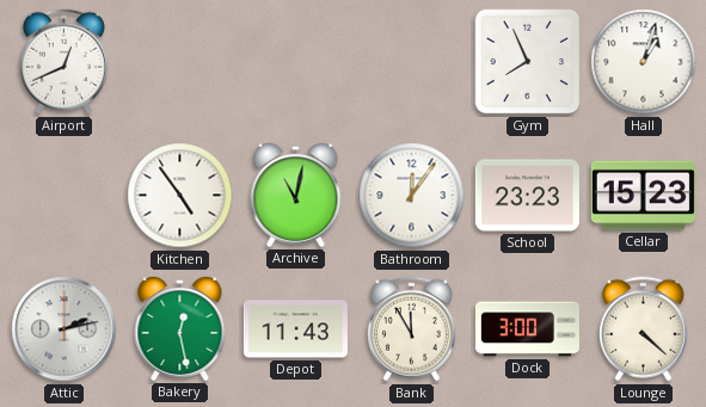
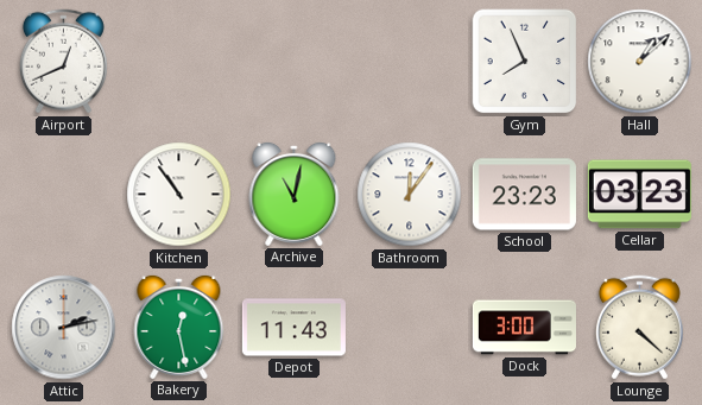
Hall: 1:03 -> 1:08
Kitchen: 4:54 -> 10:54
Cellar: 15:23 -> 03:23
Bank: 11:55 -> none
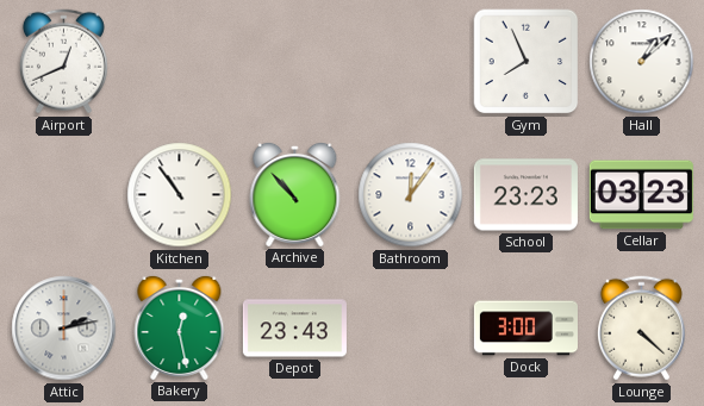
Archive: 11:02 -> 10:53
Depot: 11:43 -> 23:43
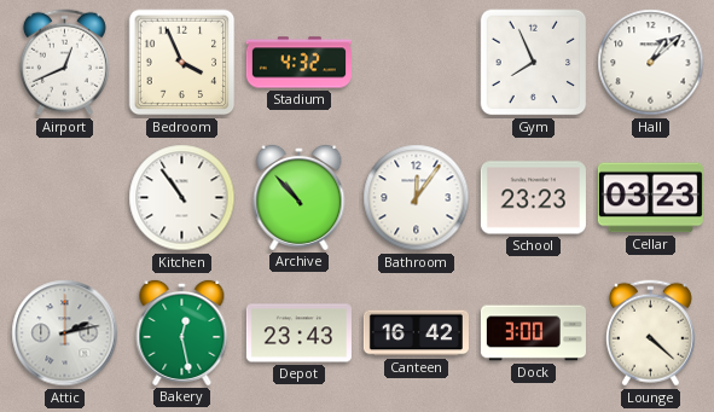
Bedroom: none -> 3:56
Stadium: none -> 4:32
Canteen: none -> 16:42
